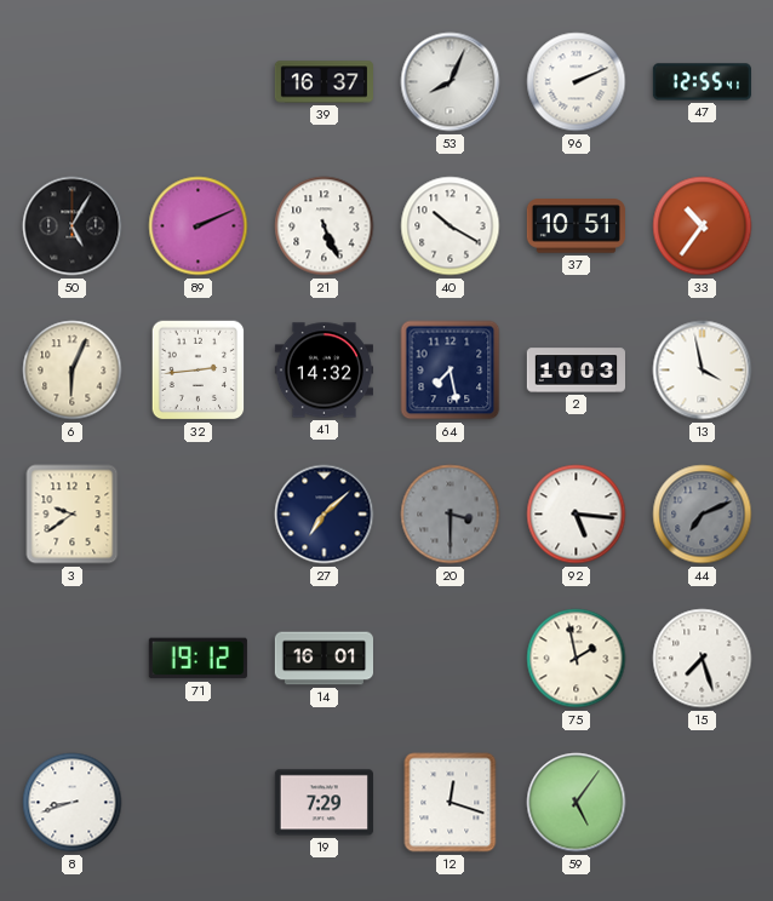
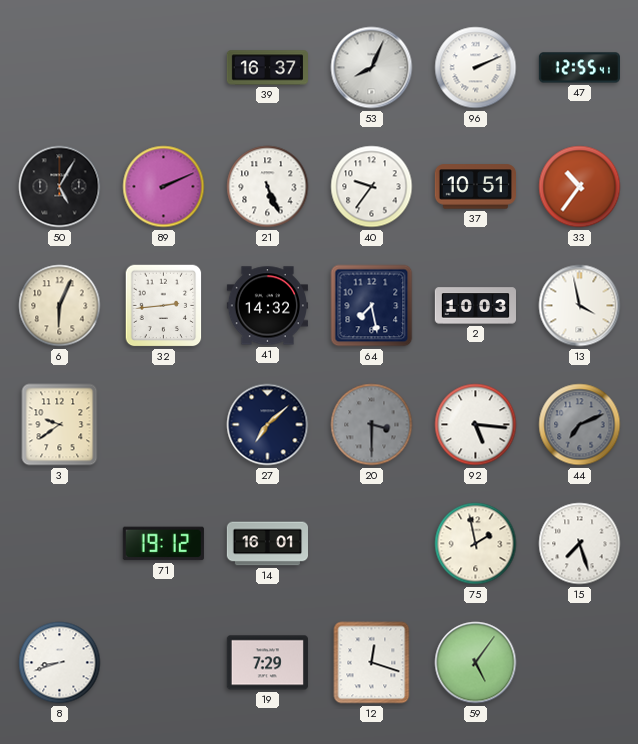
40: 10:20 -> 9:36
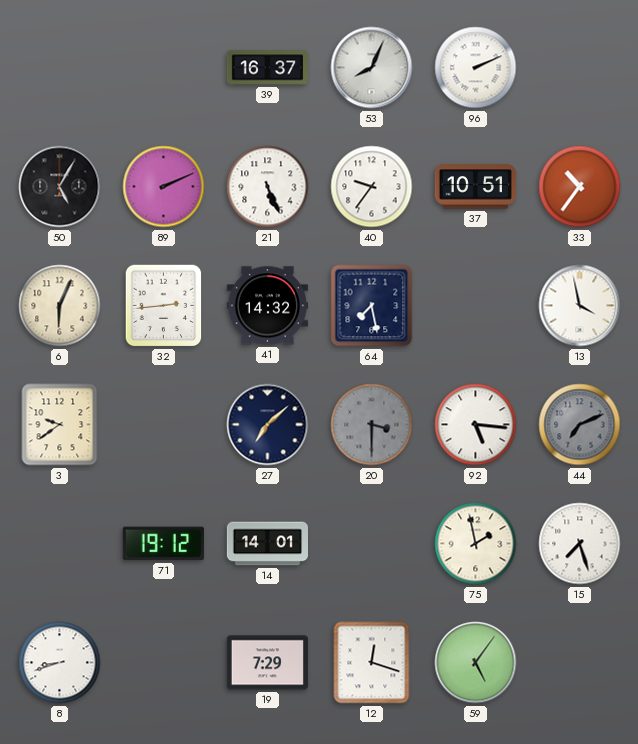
47: 12:55 -> none
2: 10:03 -> none
14: 16:01 -> 14:01
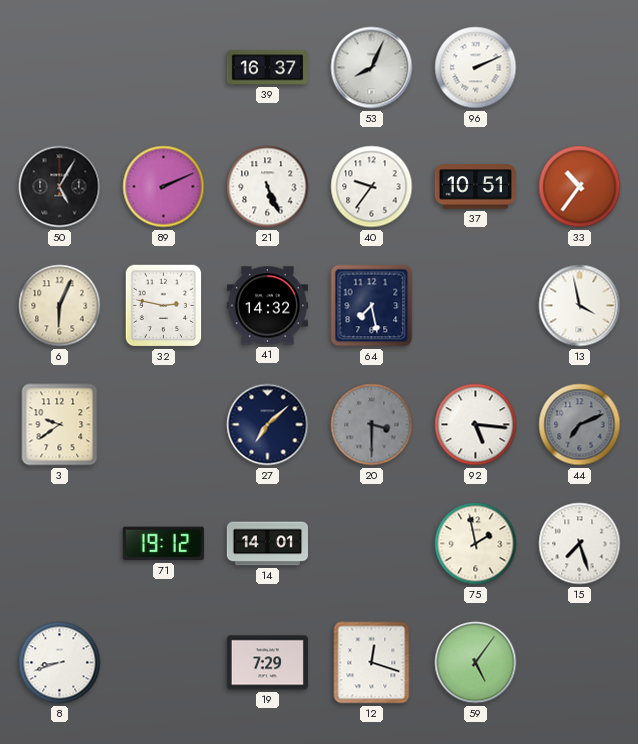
32: 2:44 -> 2:47
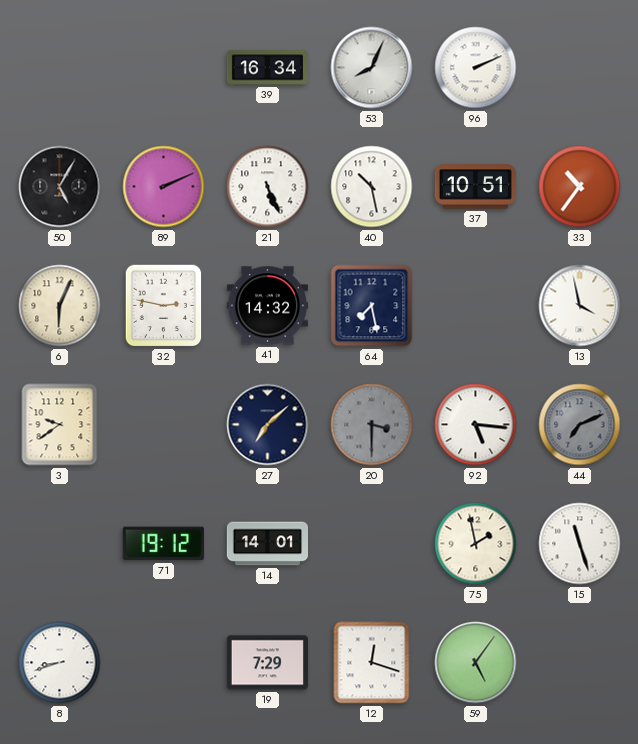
39: 16:37 -> 16:34
40: 9:36 -> 10:28
15: 7:27 -> 11:27
